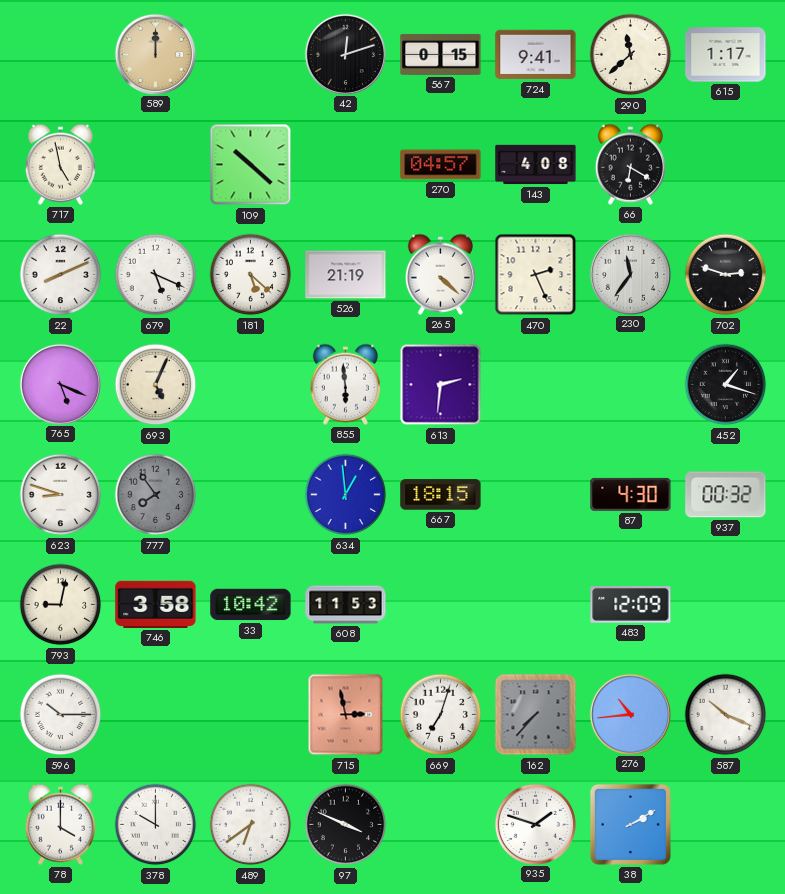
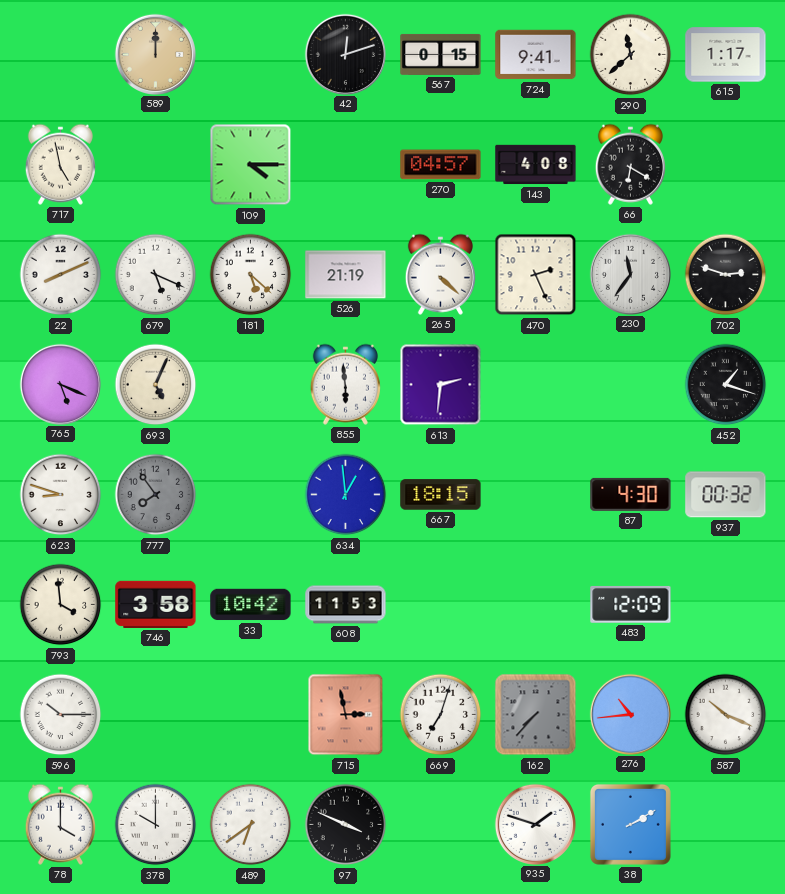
109: 10:22 -> 4:15
793: 9:02 -> 3:59
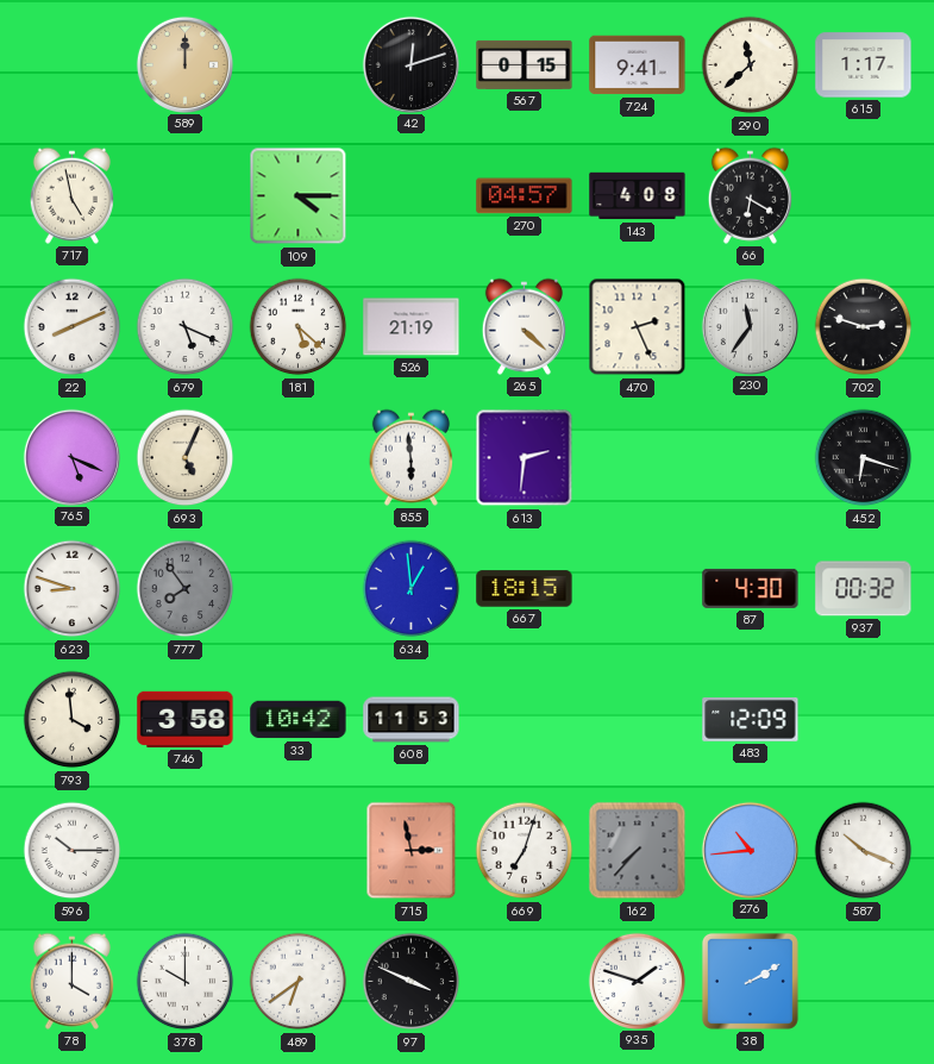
452: 1:18 -> 6:18
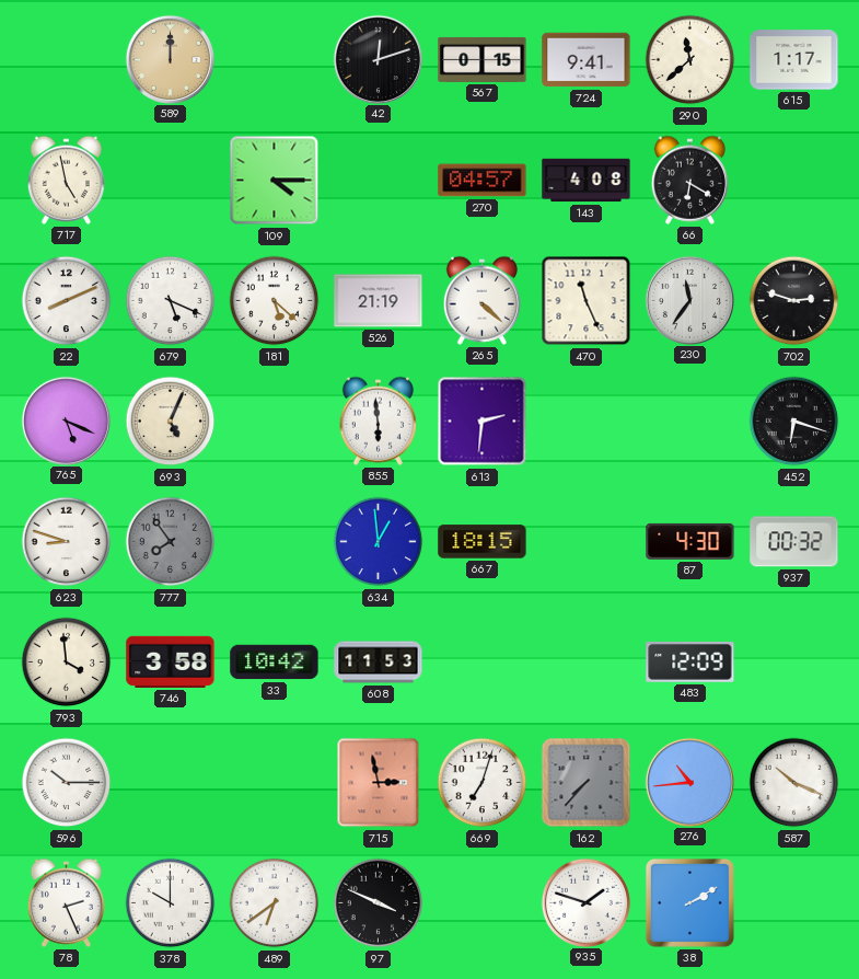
470: 2:26 -> 11:26
78: 4:00 -> 2:26
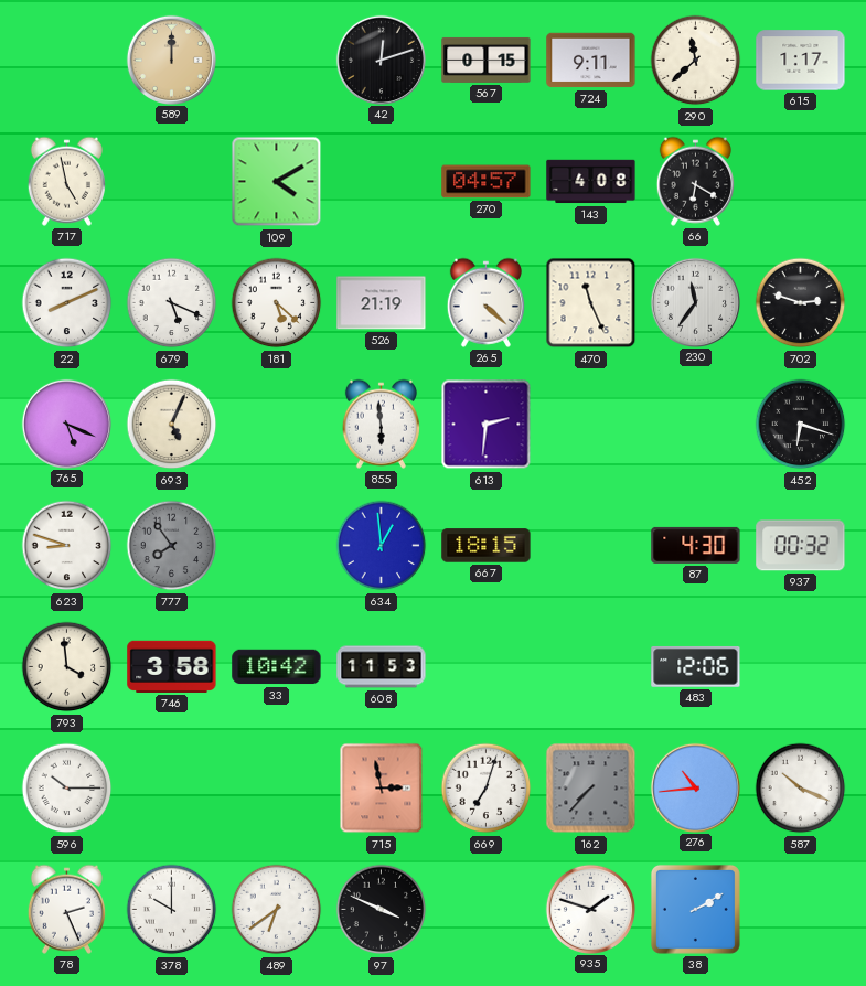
724: 9:41 -> 9:11
109: 4:15 -> 4:10
483: 12:09 -> 12:06
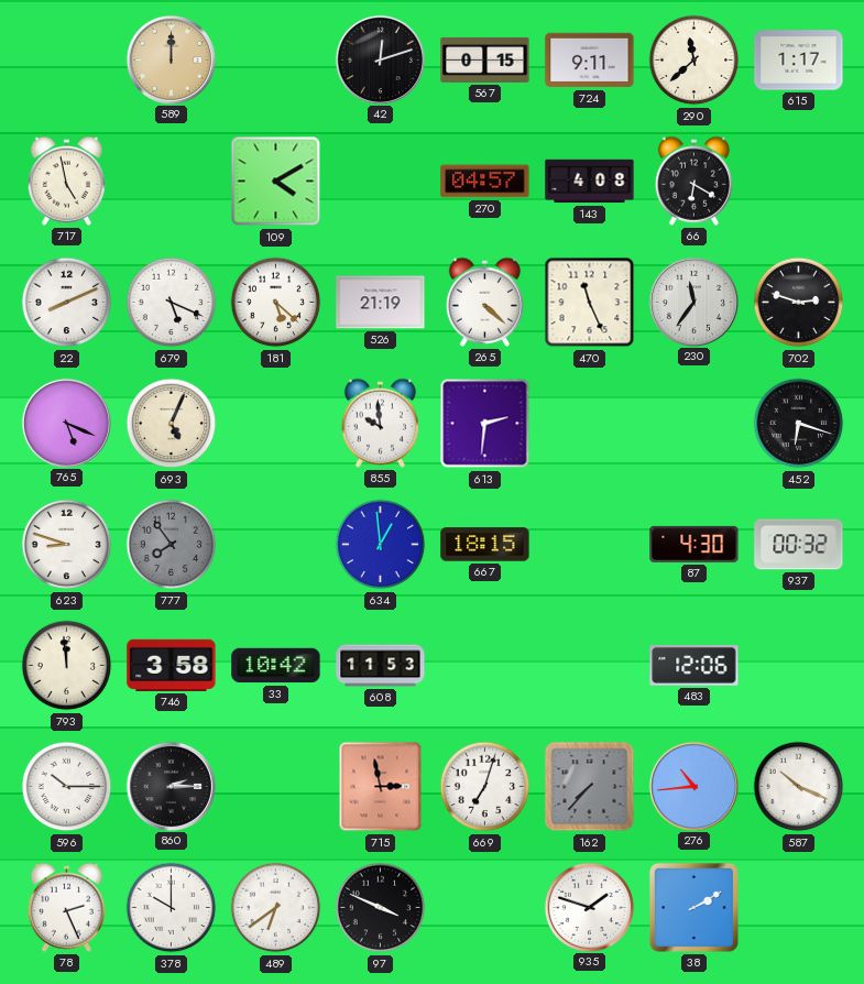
855: 5:59 -> 9:59
793: 3:59 -> 11:59
860: none -> 2:15
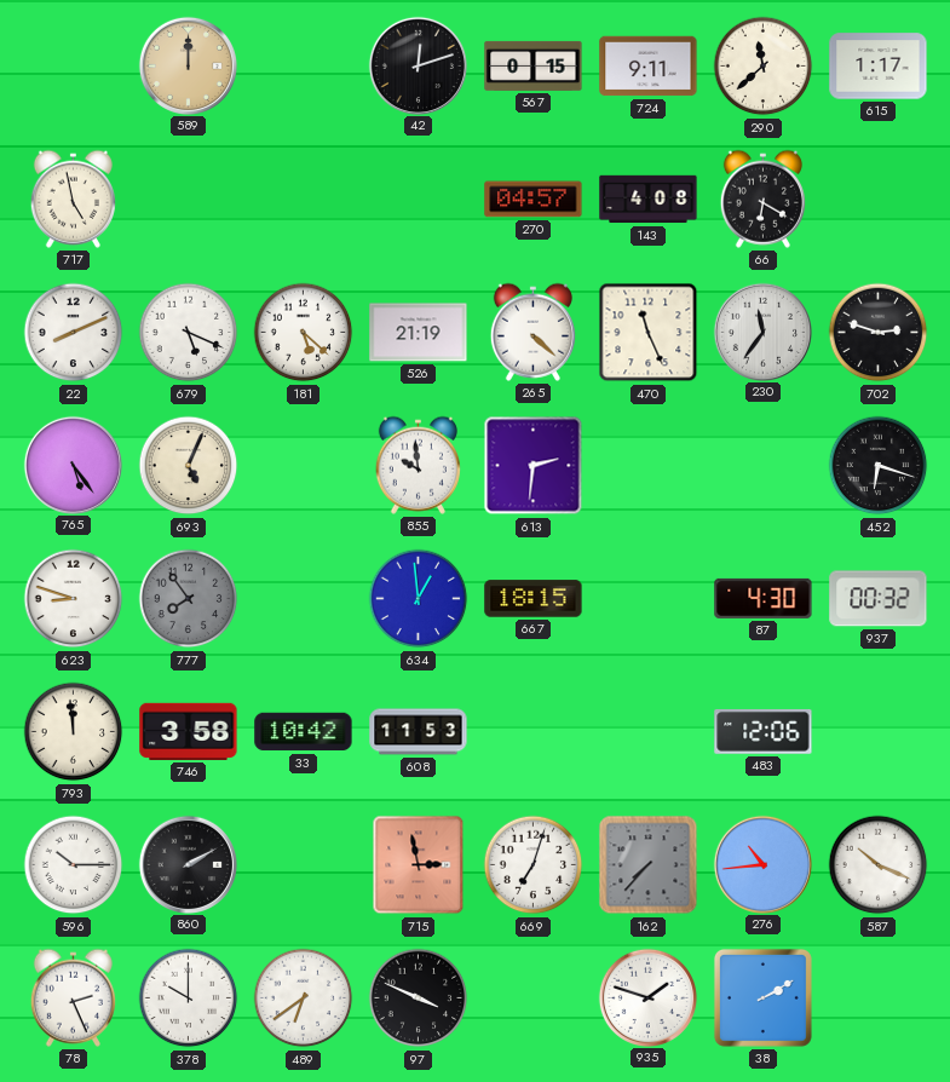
109: 4:10 -> none
765: 5:19 -> 5:24
860: 2:15 -> 2:10
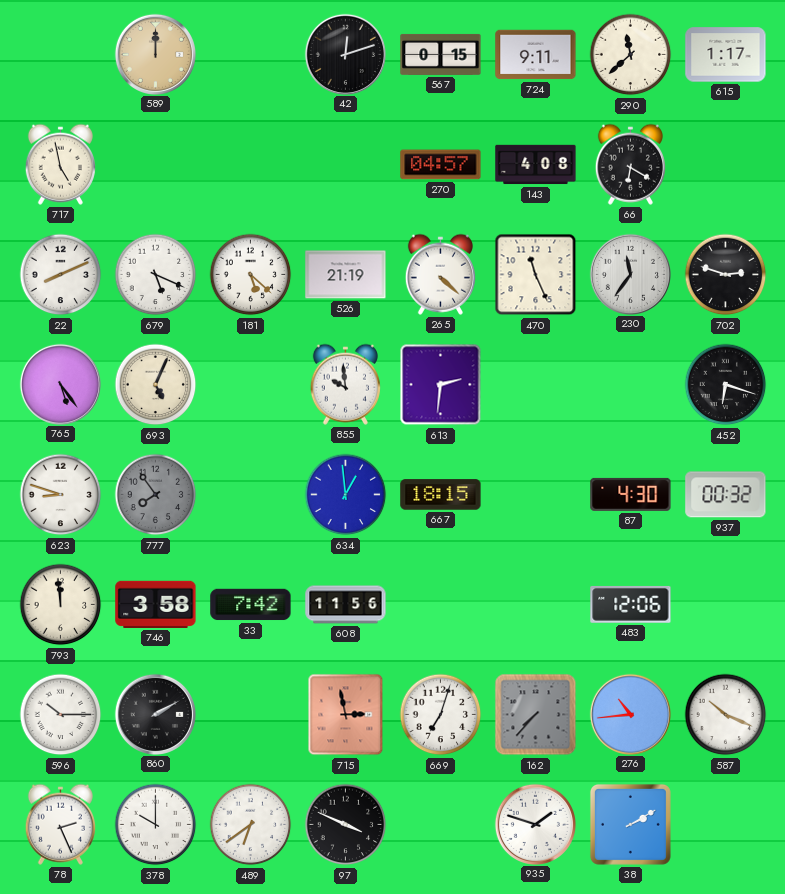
33: 10:42 -> 7:42
608: 11:53 -> 11:56
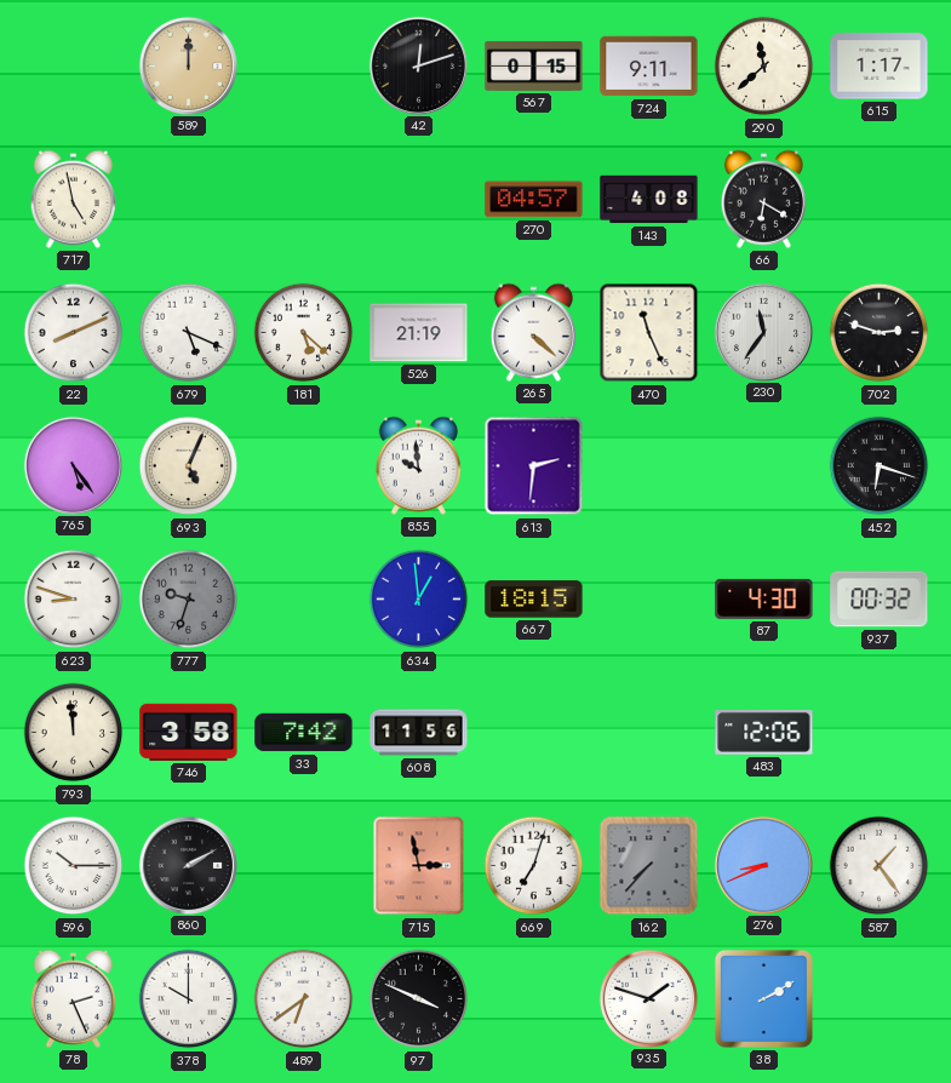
777: 7:54 -> 9:33
276: 10:44 -> 8:41
587: 10:19 -> 1:24
